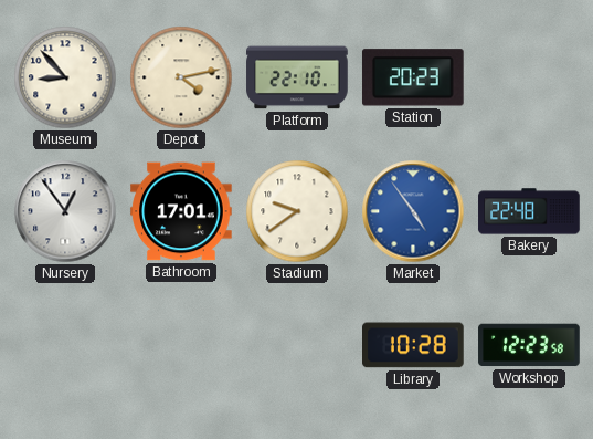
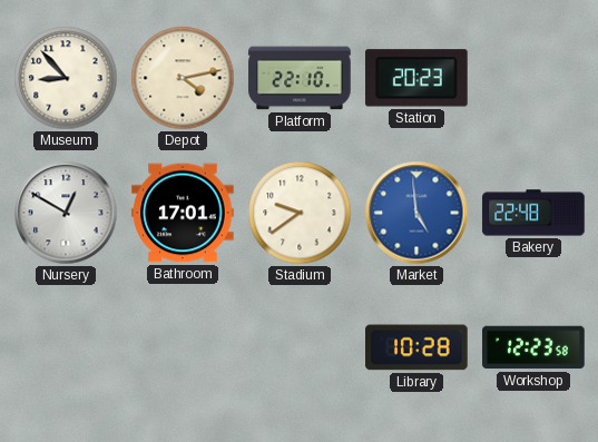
Nursery: 12:54 -> 12:50
Market: 4:54 -> 4:59
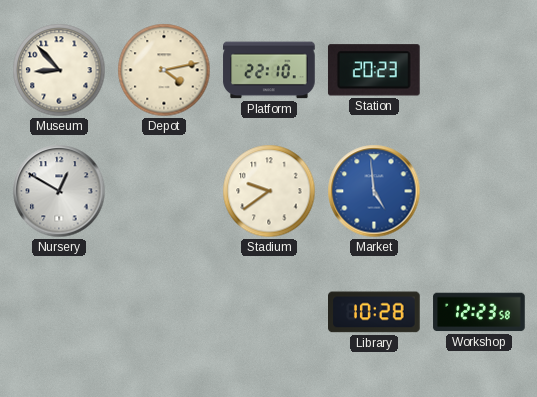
Bathroom: 17:01 -> none
Bakery: 22:48 -> none
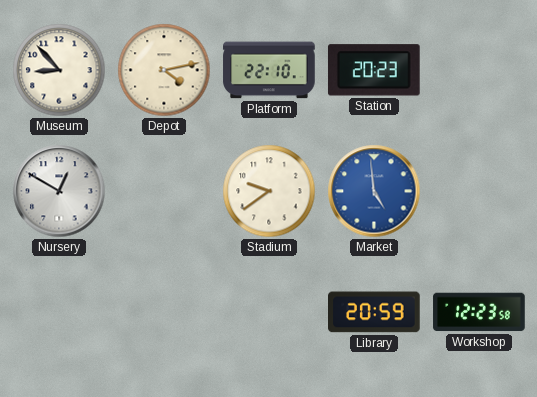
Library: 10:28 -> 20:59
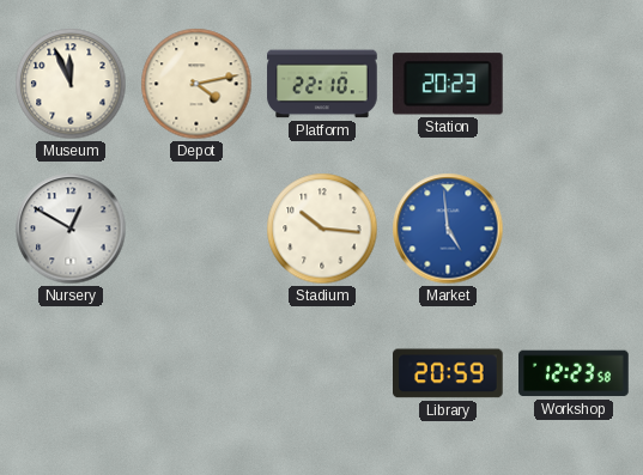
Museum: 8:53 -> 11:56
Stadium: 9:39 -> 10:16
